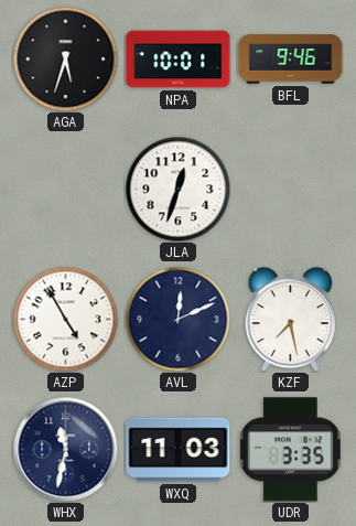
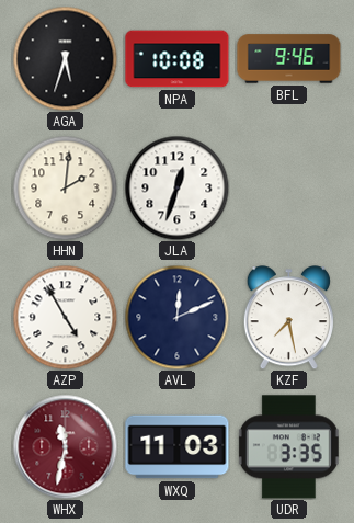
NPA: 10:01 -> 10:08
HHN: none -> 2:01
WHX dial: navy -> burgundy
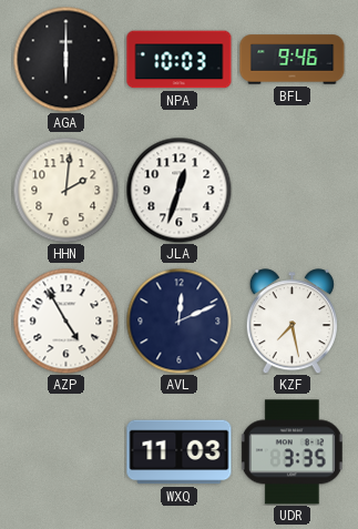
AGA: 5:33 -> 6:00
NPA: 10:08 -> 10:03
WHX: 11:32 -> none
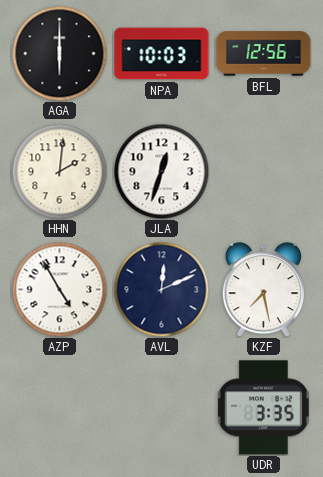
BFL: 9:46 -> 12:56
WXQ: 11:03 -> none
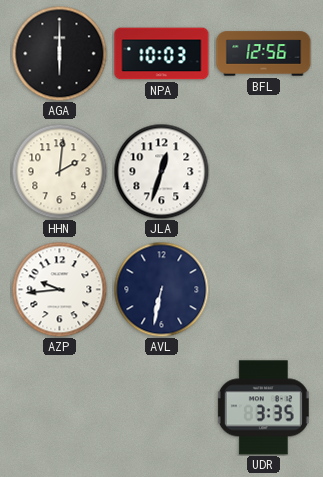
AZP: 4:55 -> 9:44
AVL: 12:11 -> 6:32
KZF: 7:28 -> none
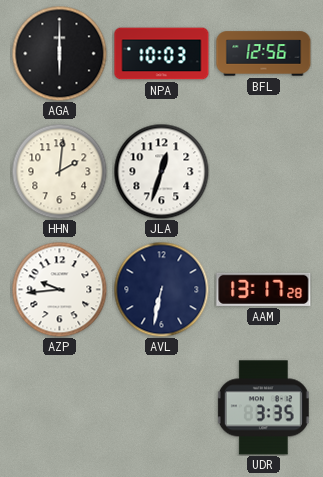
AAM: none -> 13:17
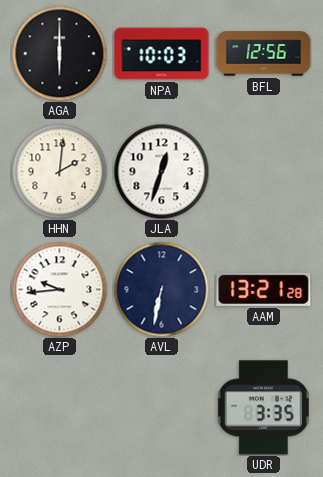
AAM: 13:17 -> 13:21
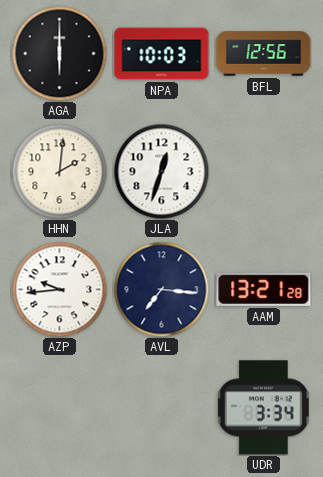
AVL: 6:32 -> 7:16
UDR: 3:35 -> 3:34
